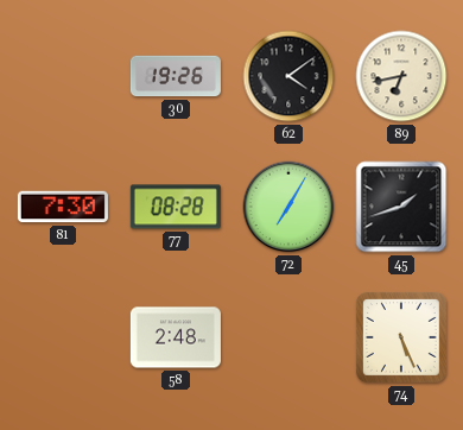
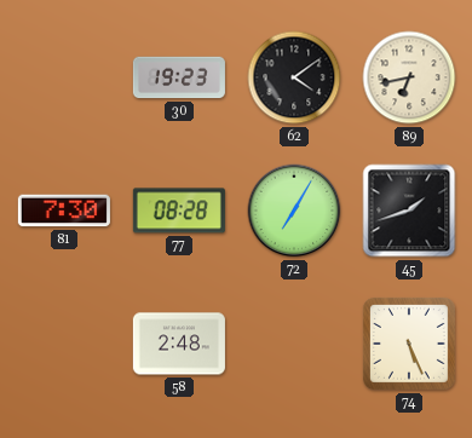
30: 19:26 -> 19:23
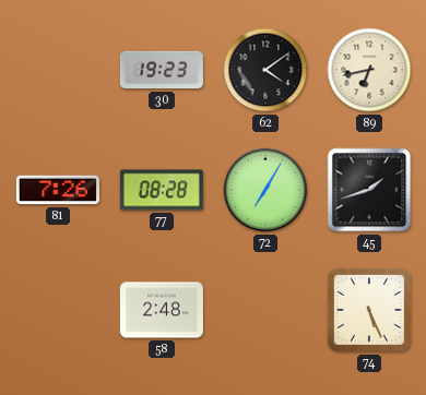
81: 7:30 -> 7:26
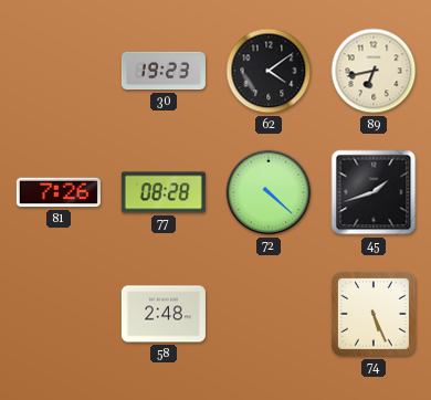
72: 7:05 -> 4:22
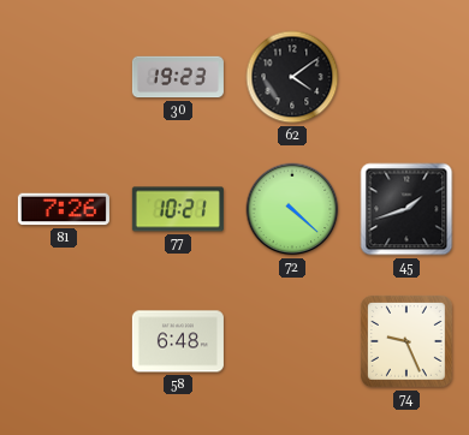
89: 6:43 -> none
77: 08:28 -> 10:21
58: 2:48 -> 6:48
74: 5:26 -> 9:26
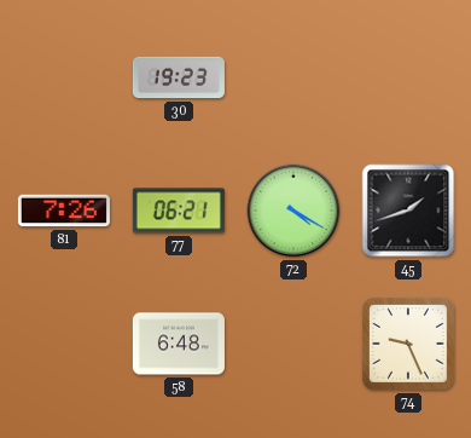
62: 4:09 -> none
77: 10:21 -> 06:21
72: 4:22 -> 4:20
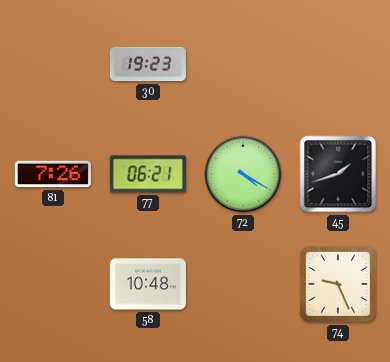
58: 6:48 -> 10:48
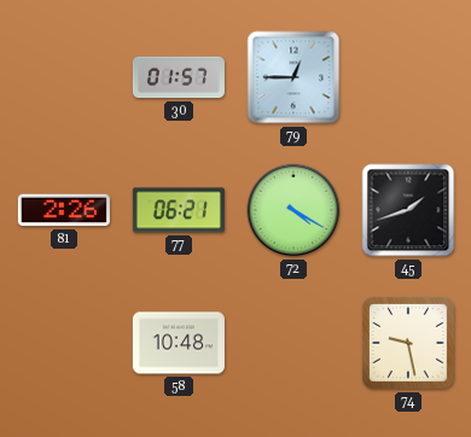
30: 19:23 -> 01:57
79: none -> 12:45
81: 7:26 -> 2:26
74: 9:26 -> 9:28
